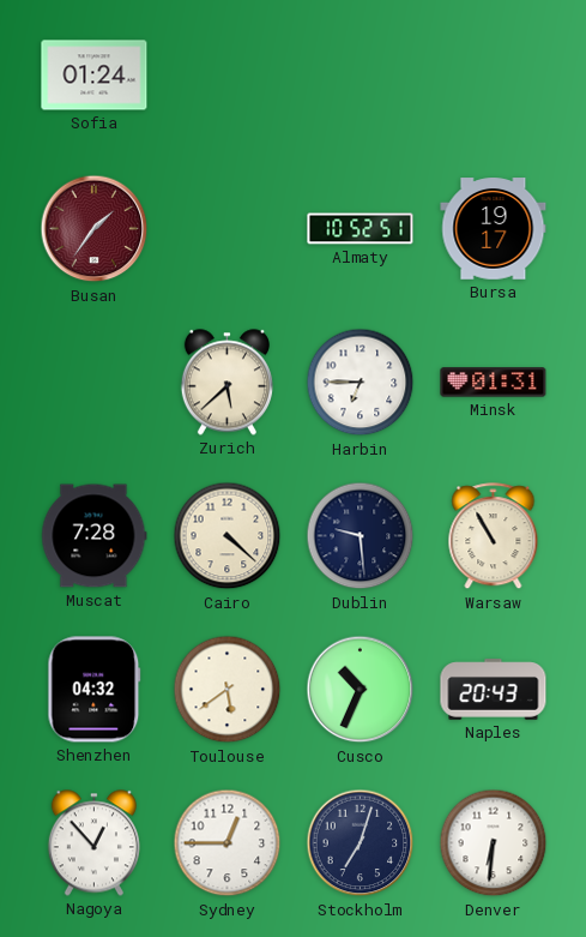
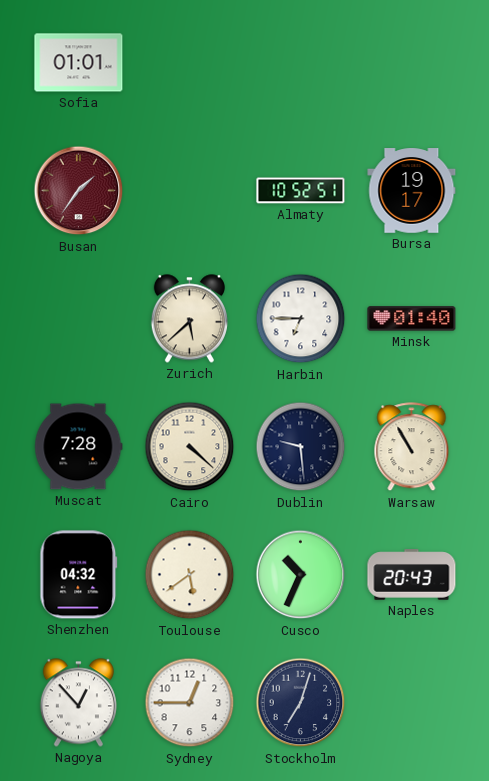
Sofia: 01:24 -> 01:01
Minsk: 01:31 -> 01:40
Denver: 6:31 -> none
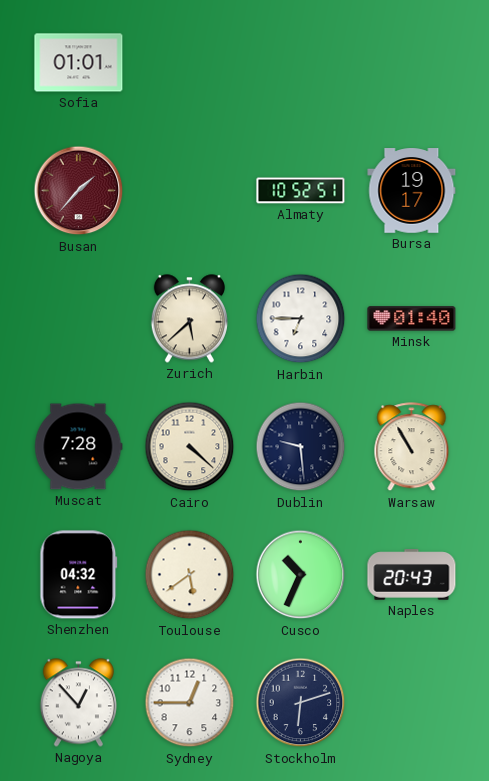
Busan: 1:36 -> 1:37
Stockholm: 7:03 -> 6:12
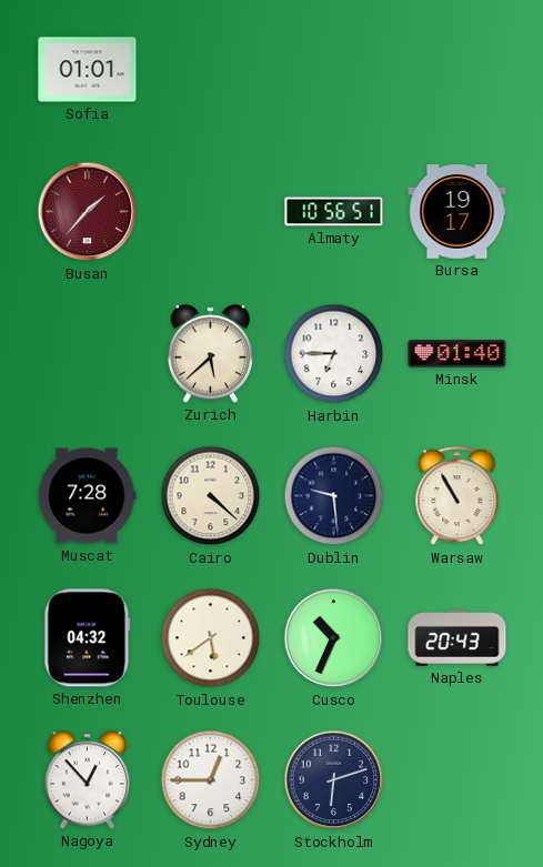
Almaty: 10:52 -> 10:56
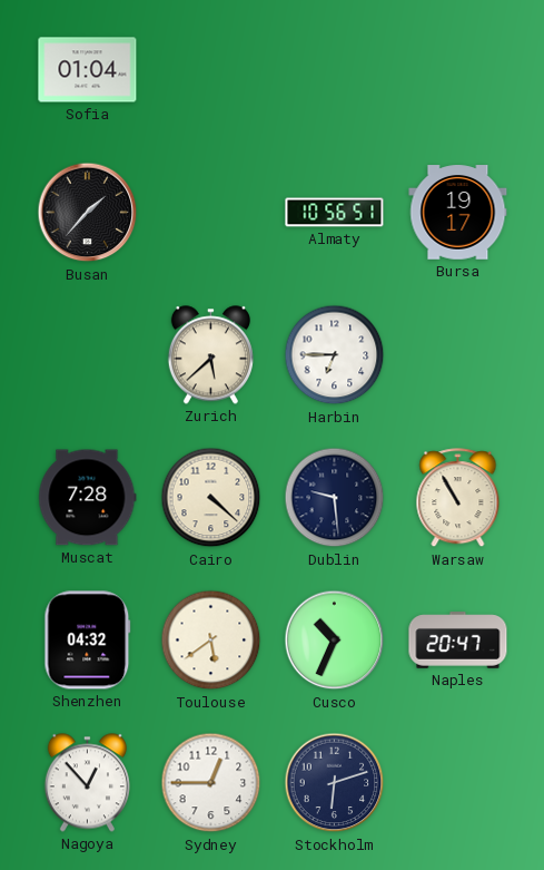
Sofia: 01:01 -> 01:04
Busan dial: burgundy -> black
Minsk: 01:40 -> none
Naples: 20:43 -> 20:47
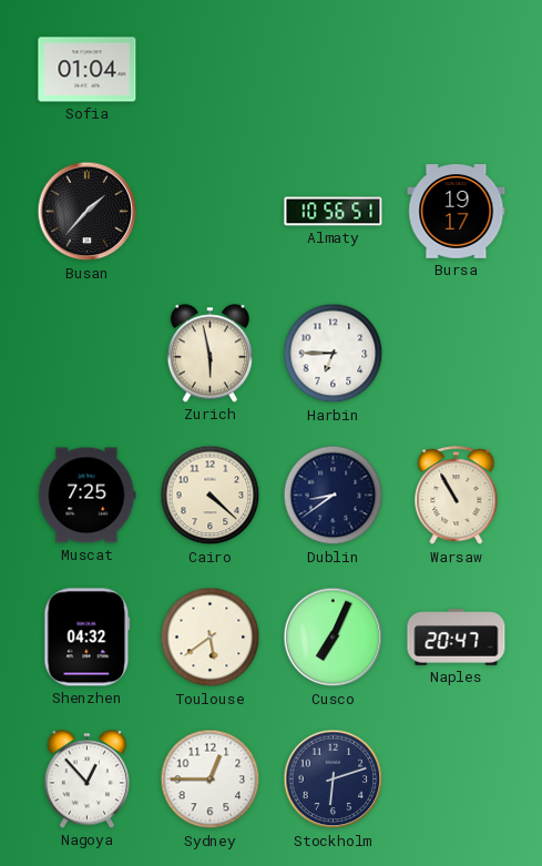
Zurich: 5:38 -> 5:58
Muscat: 7:28 -> 7:25
Dublin: 9:29 -> 8:39
Cusco: 10:34 -> 7:04
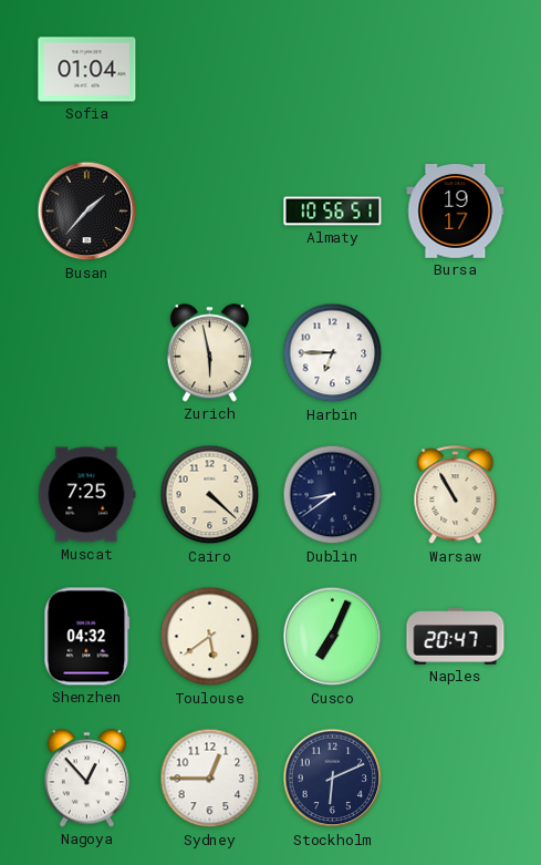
Stockholm: 6:12 -> 6:11
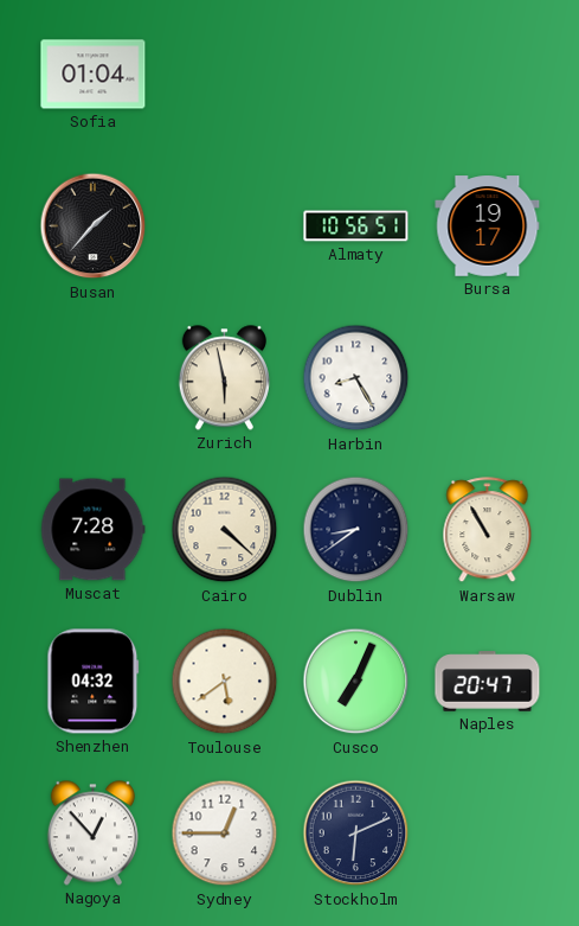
Harbin: 6:45 -> 8:25
Muscat: 7:25 -> 7:28
